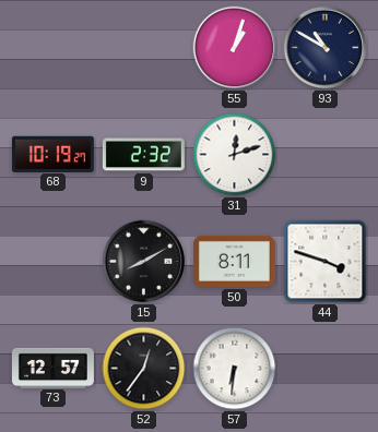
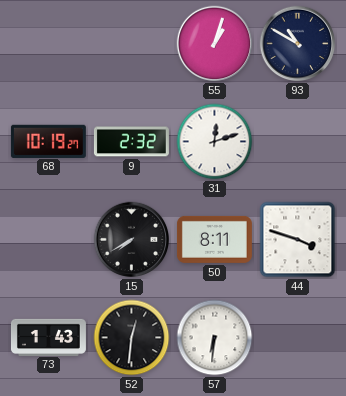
15: 8:10 -> 7:40
73: 12:57 -> 1:43
52: 12:36 -> 12:31
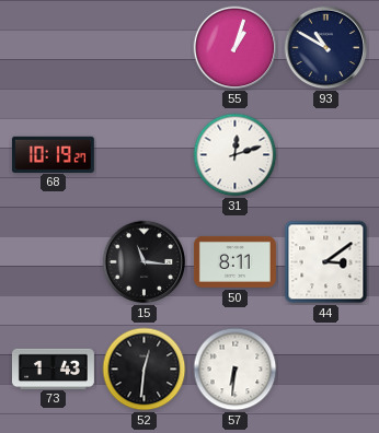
9: 2:32 -> none
15: 7:40 -> 11:16
44: 3:48 -> 3:09
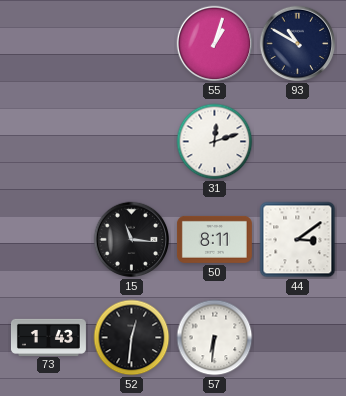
68: 10:19 -> none
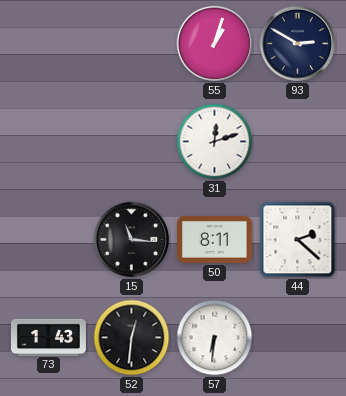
93: 10:50 -> 2:50
44: 3:09 -> 2:22
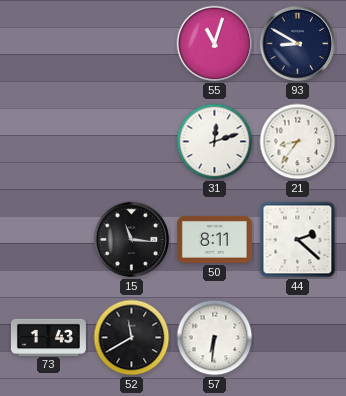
55: 1:03 -> 11:03
93: 2:50 -> 8:50
21: none -> 8:36
52: 12:31 -> 11:40
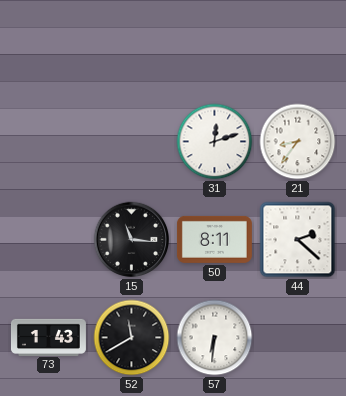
55: 11:03 -> none
93: 8:50 -> none
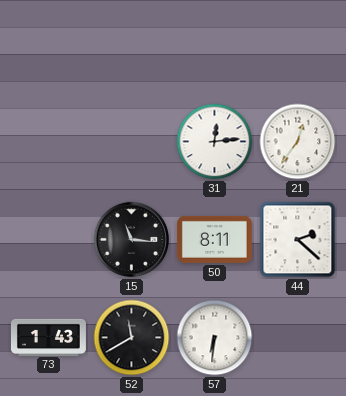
31: 12:12 -> 12:14
21: 8:36 -> 12:36
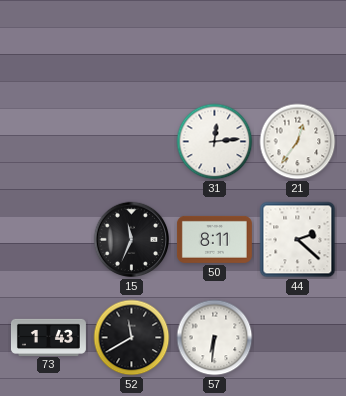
15: 11:16 -> 11:34
